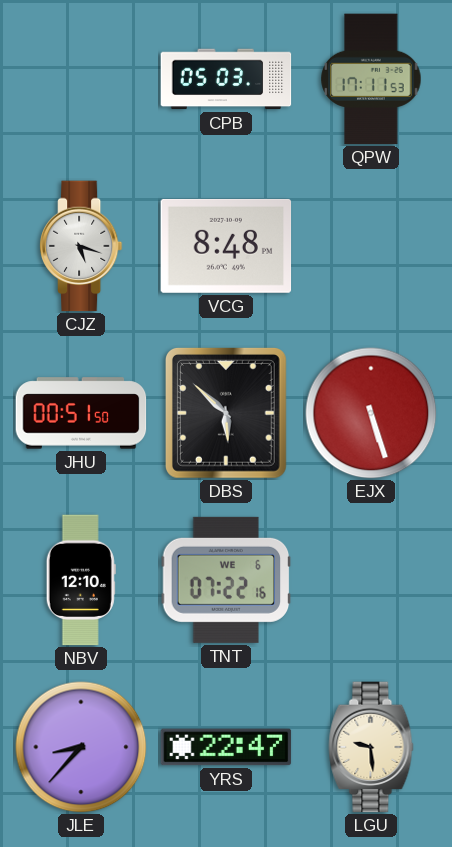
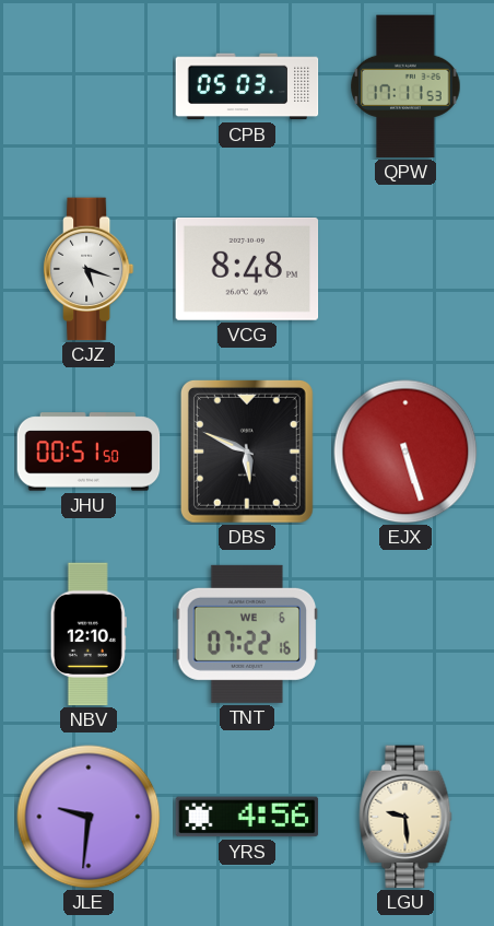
DBS: 5:52 -> 5:49
JLE: 8:37 -> 9:31
YRS: 22:47 -> 4:56
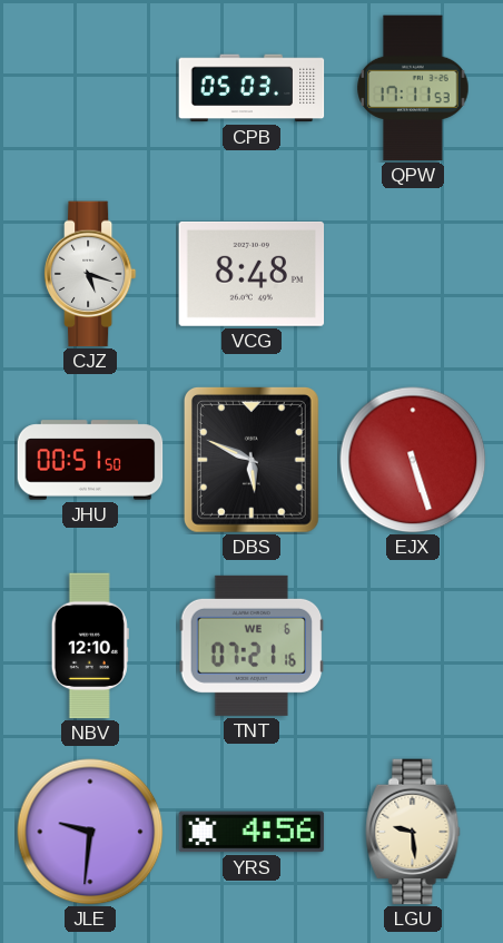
TNT: 07:22 -> 07:21
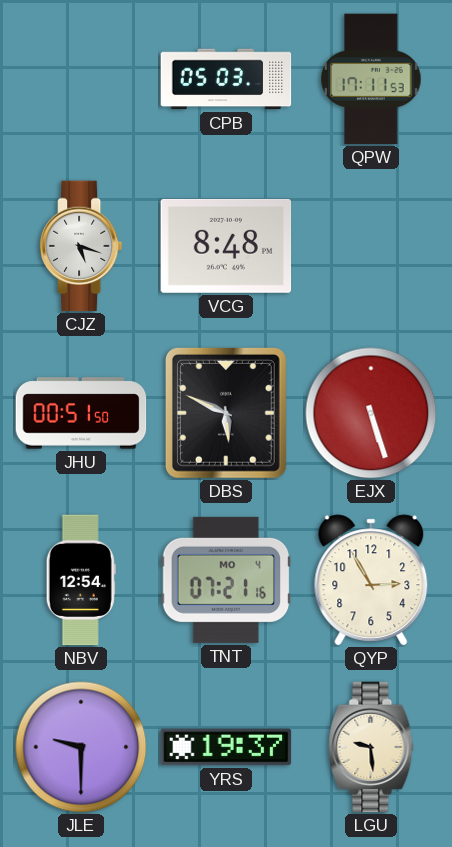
NBV: 12:10 -> 12:54
TNT date: WE 6 -> MO 4
QYP: none -> 2:55
JLE: 9:31 -> 9:30
YRS: 4:56 -> 19:37
